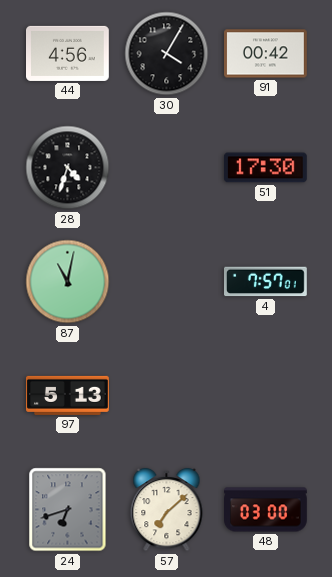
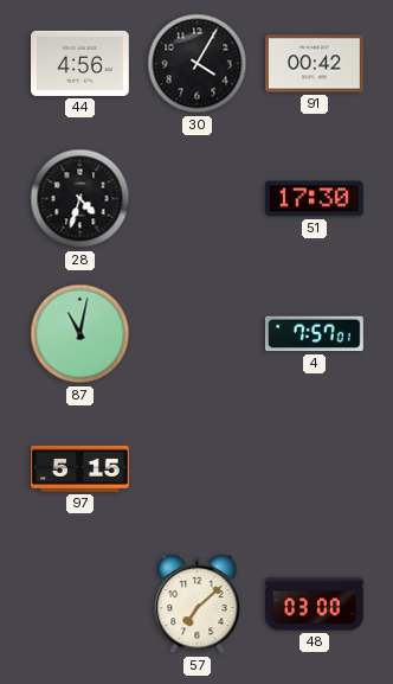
97: 5:13 -> 5:15
24: 6:42 -> none
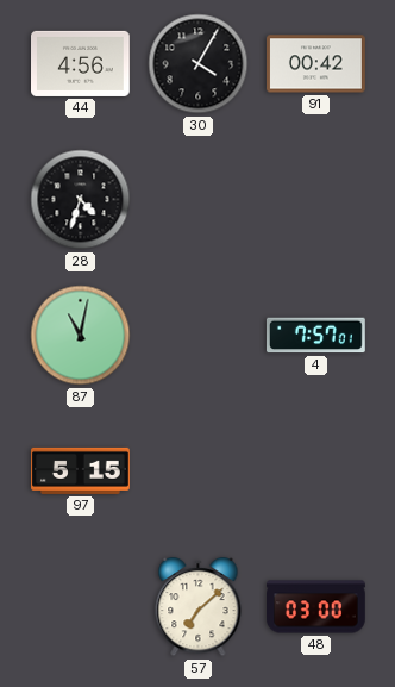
51: 17:30 -> none
